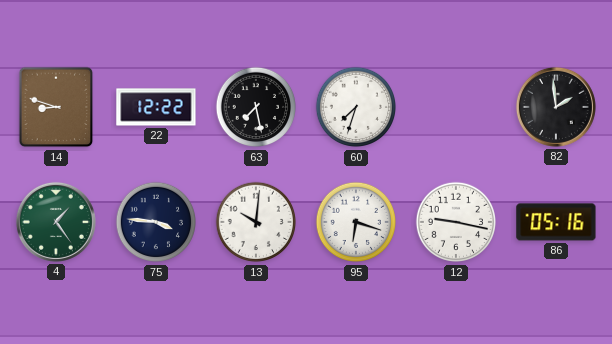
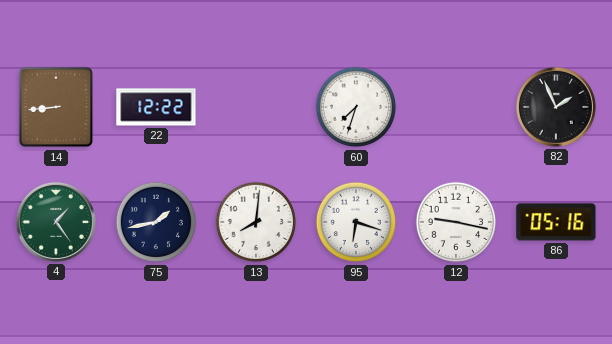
14: 8:48 -> 8:44
63: 7:28 -> none
82: 1:59 -> 1:56
75: 3:46 -> 1:43
13: 10:01 -> 8:01
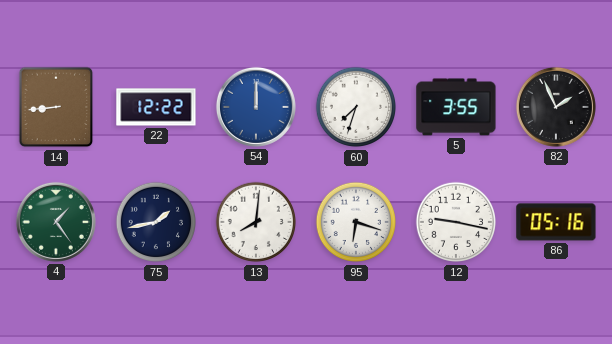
54: none -> 12:00
5: none -> 3:55
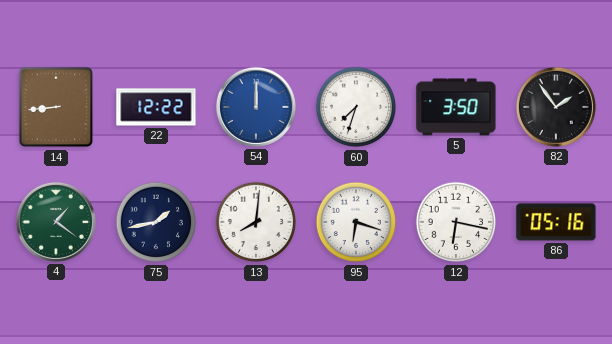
5: 3:55 -> 3:50
82: 1:56 -> 1:54
4: 1:24 -> 1:21
12: 9:17 -> 6:17
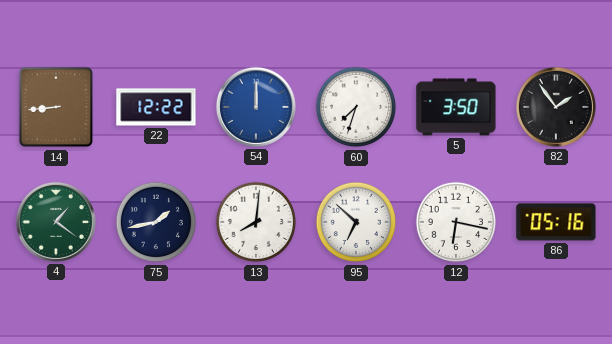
95: 6:18 -> 6:52
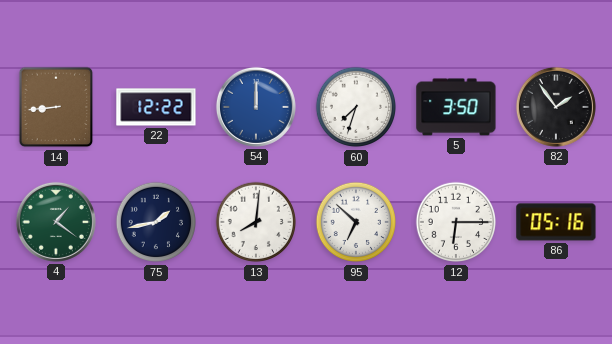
12: 6:17 -> 6:15
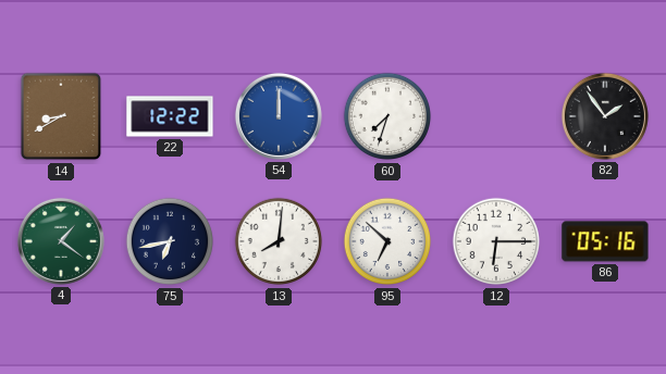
14: 8:44 -> 8:40
5: 3:50 -> none
75: 1:43 -> 6:43
